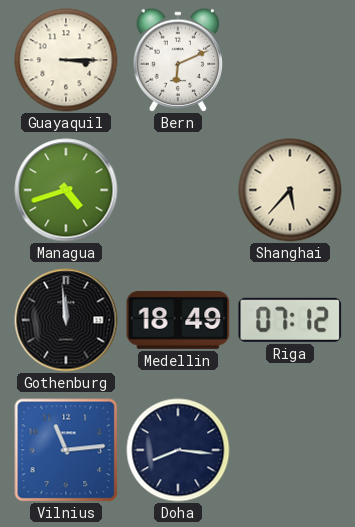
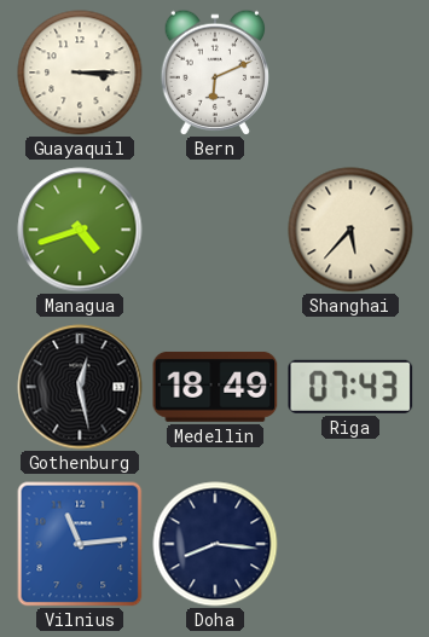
Gothenburg: 11:59 -> 12:28
Riga: 07:12 -> 07:43
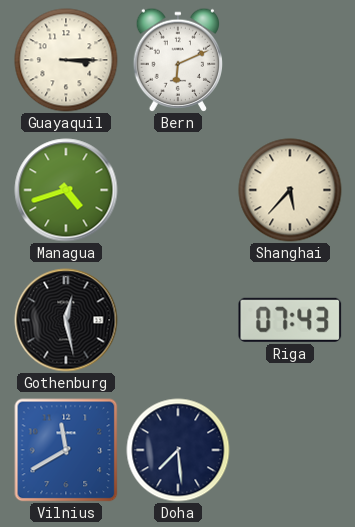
Medellin: 18:49 -> none
Vilnius: 11:14 -> 11:40
Doha: 8:16 -> 7:29
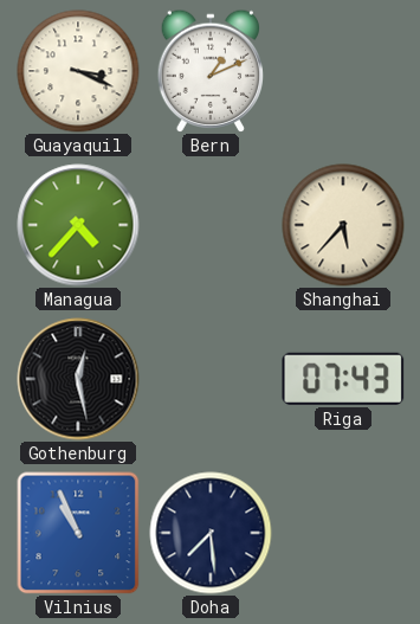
Guayaquil: 3:15 -> 3:19
Bern: 6:11 -> 1:11
Managua: 4:42 -> 4:37
Vilnius: 11:40 -> 10:56
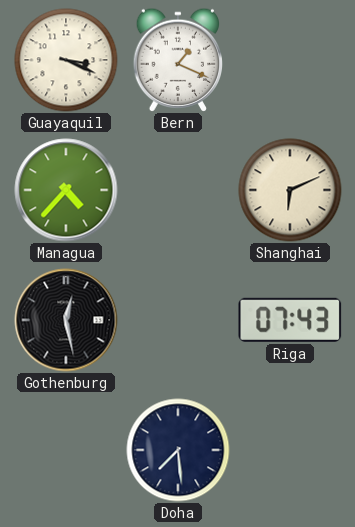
Bern: 1:11 -> 1:19
Shanghai: 5:37 -> 6:11
Vilnius: 10:56 -> none
